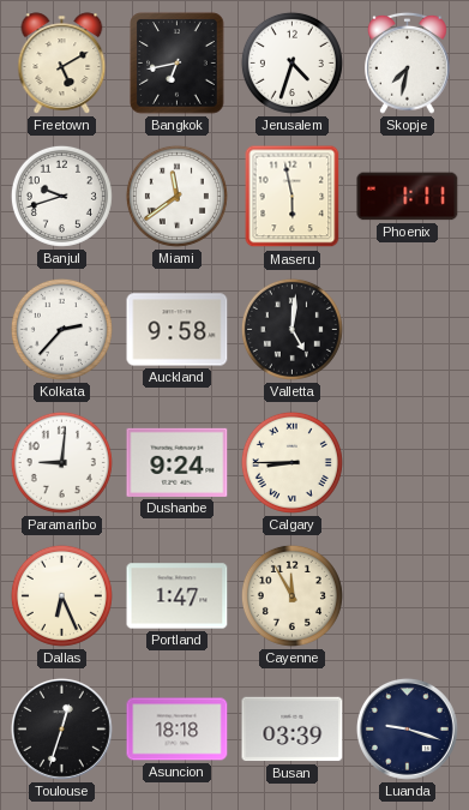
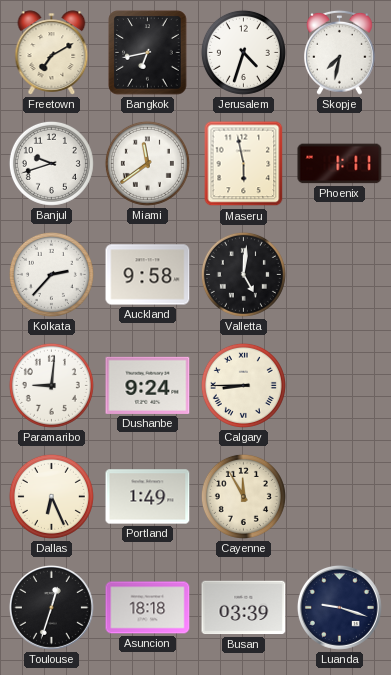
Freetown: 5:10 -> 7:10
Portland: 1:47 -> 1:49
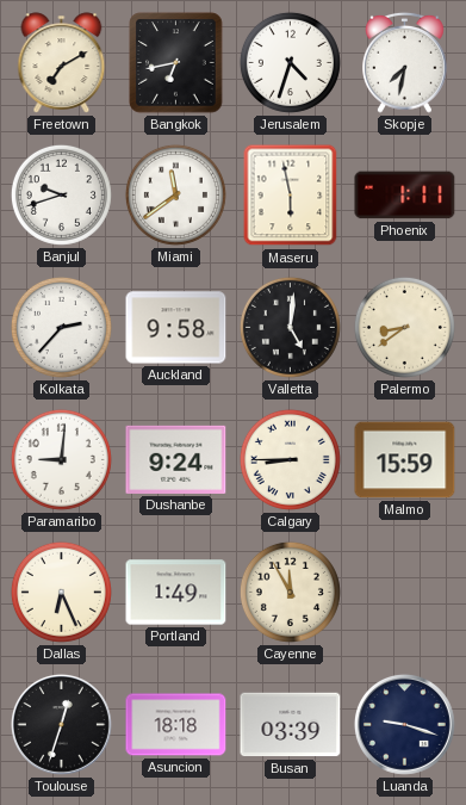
Palermo: none -> 8:39
Malmo: none -> 15:59
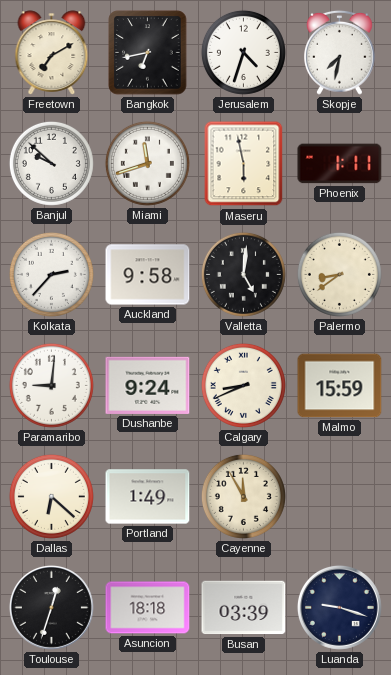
Banjul: 9:42 -> 9:52
Miami: 11:39 -> 11:42
Calgary: 8:45 -> 8:41
Dallas: 6:26 -> 6:22
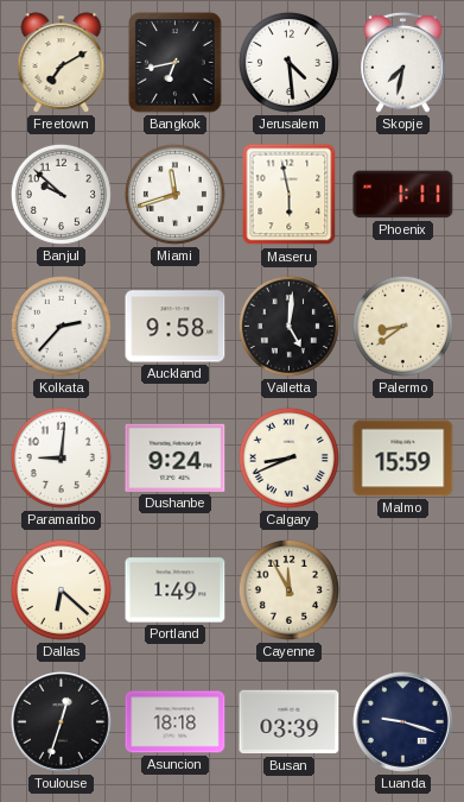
Jerusalem: 4:33 -> 4:29
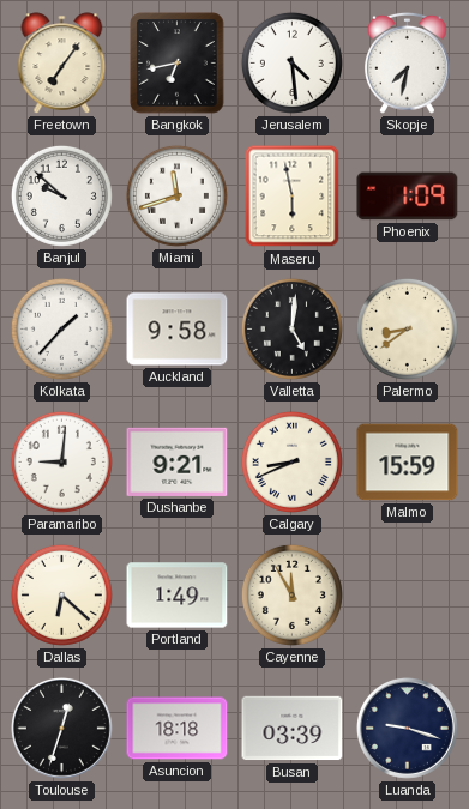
Freetown: 7:10 -> 7:06
Phoenix: 1:11 -> 1:09
Kolkata: 2:37 -> 1:37
Dushanbe: 9:24 -> 9:21
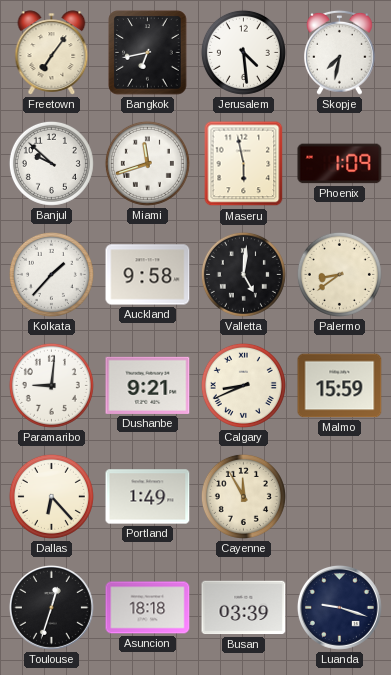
Dallas: 6:22 -> 6:23
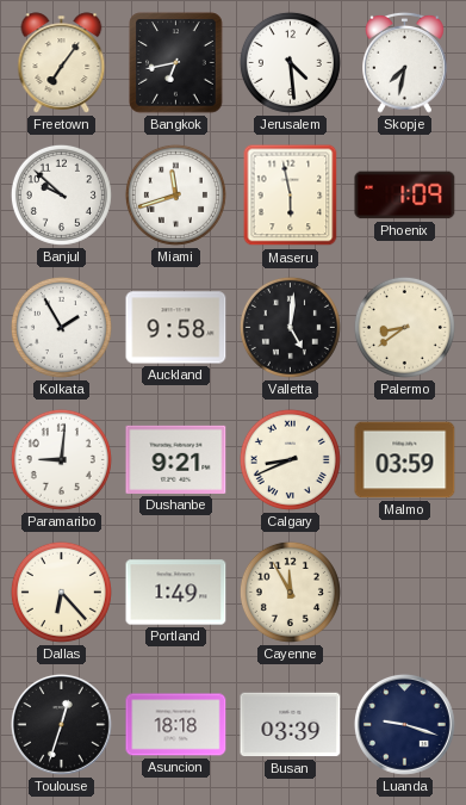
Kolkata: 1:37 -> 1:55
Malmo: 15:59 -> 03:59
